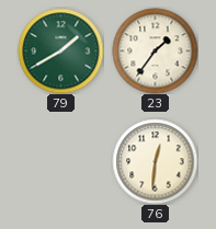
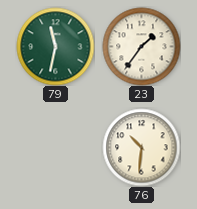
79: 1:40 -> 11:32
76: 12:31 -> 10:31
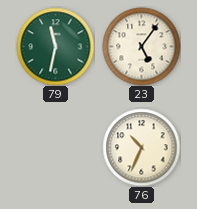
23: 1:36 -> 5:06
76: 10:31 -> 10:34
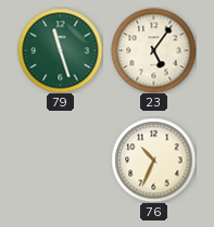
79: 11:32 -> 11:27
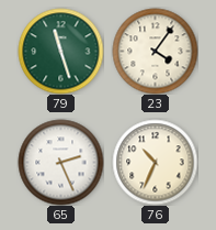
23: 5:06 -> 4:06
65: none -> 2:26
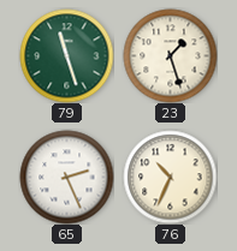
23: 4:06 -> 1:27
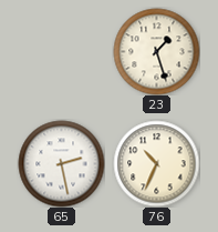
79: 11:27 -> none
65: 2:26 -> 2:28
